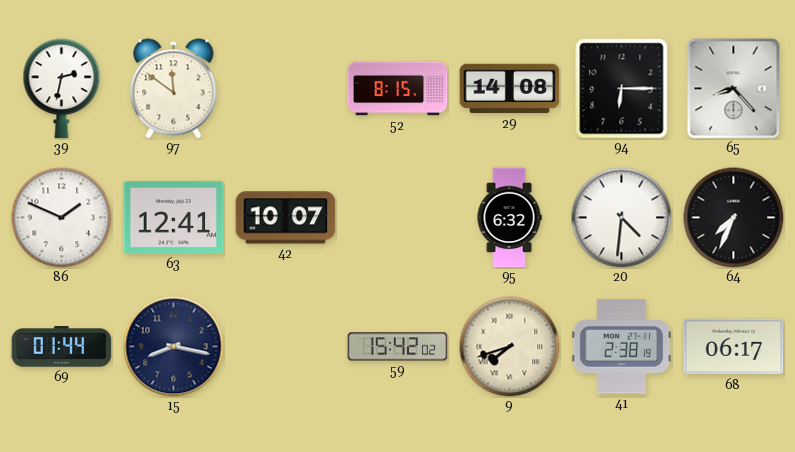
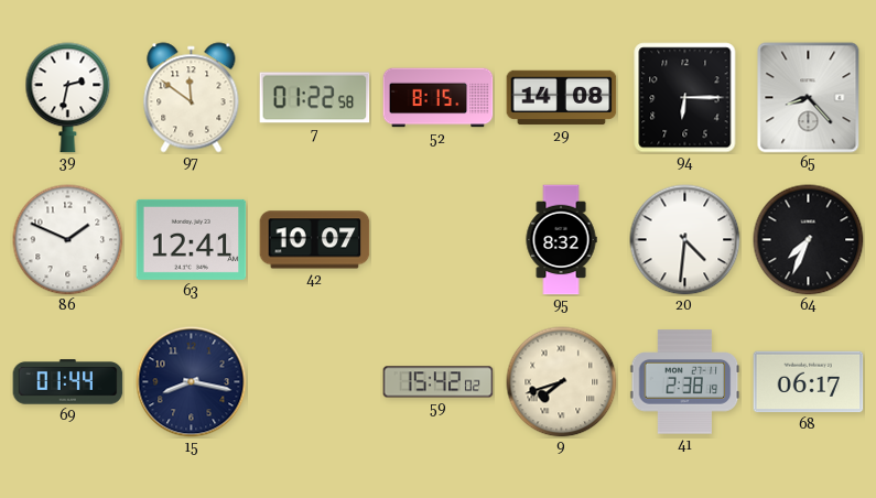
7: none -> 01:22
95: 6:32 -> 8:32
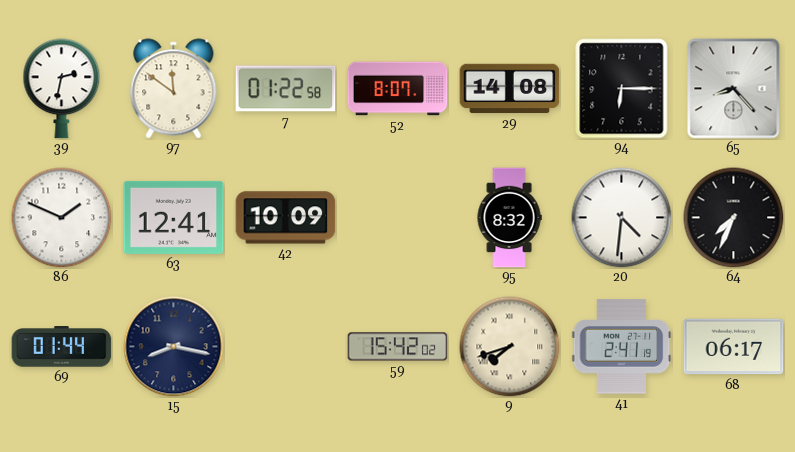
52: 8:15 -> 8:07
42: 10:07 -> 10:09
41: 2:38 -> 2:41
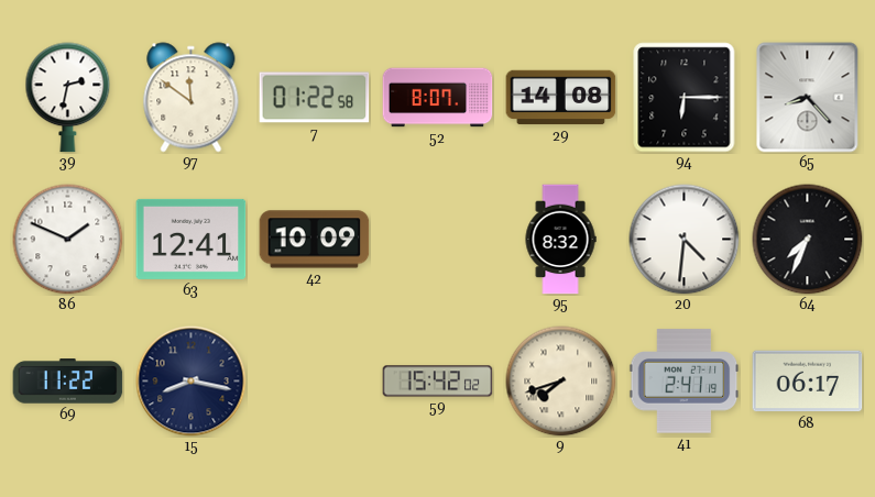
69: 01:44 -> 11:22
